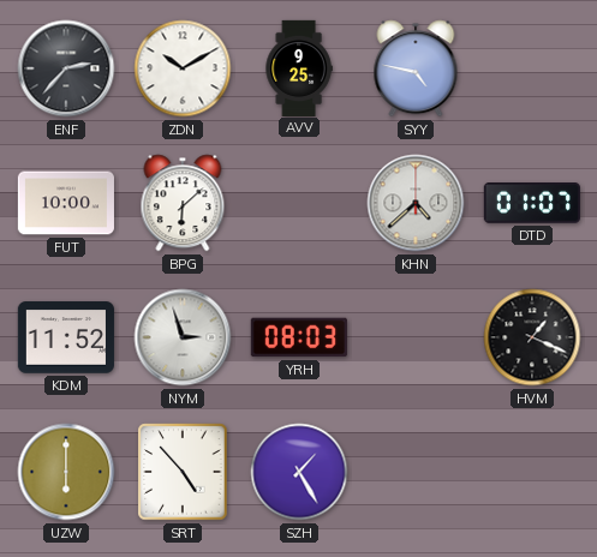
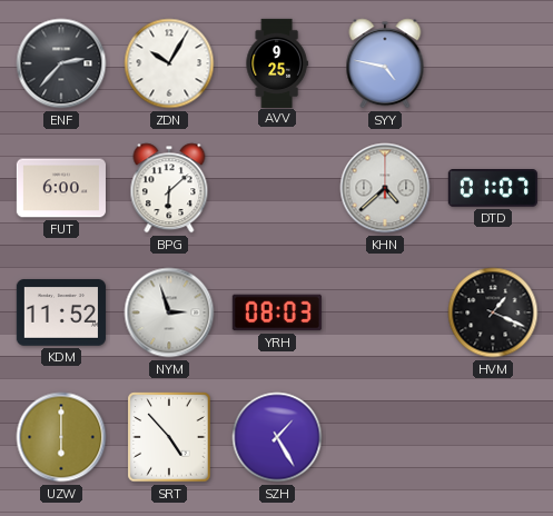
ZDN: 10:10 -> 10:05
FUT: 10:00 -> 6:00
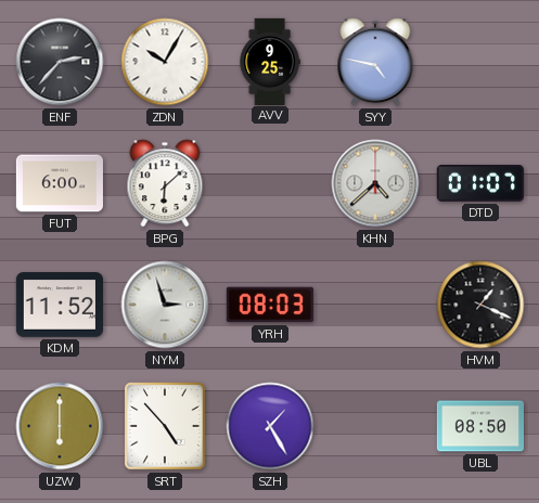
UBL: none -> 08:50
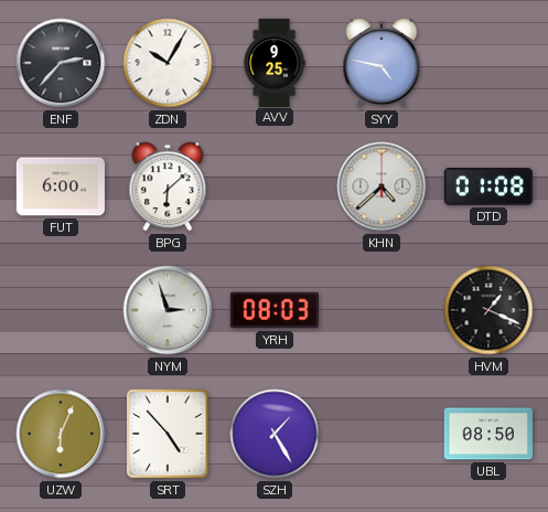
DTD: 01:07 -> 01:08
KDM: 11:52 -> none
UZW: 6:00 -> 6:04
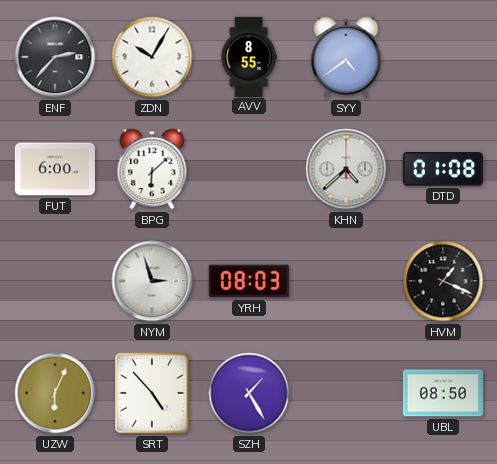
AVV: 9:25 -> 8:55
SYY: 4:47 -> 4:39
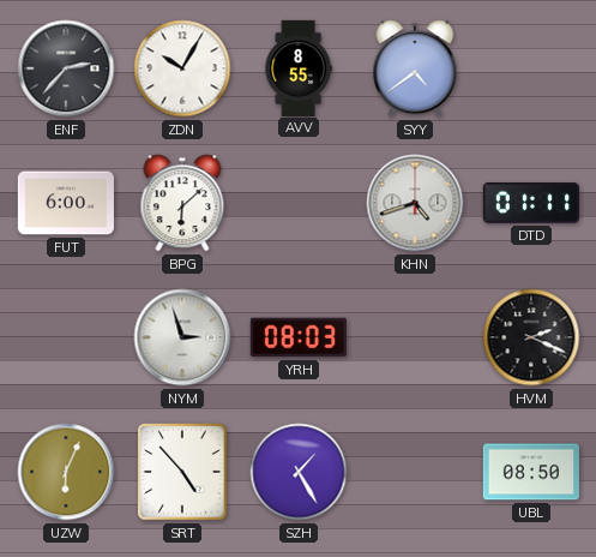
KHN: 4:38 -> 4:42
DTD: 01:08 -> 01:11
HVM: 1:19 -> 2:19
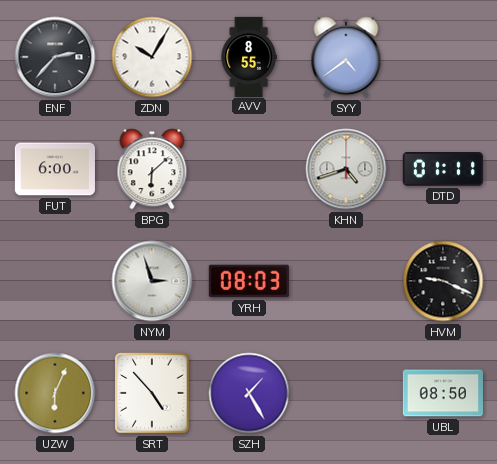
HVM: 2:19 -> 9:19
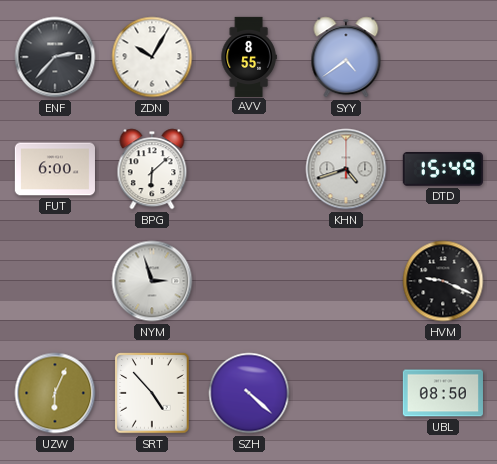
DTD: 01:11 -> 15:49
YRH: 08:03 -> none
SZH: 1:25 -> 4:22
